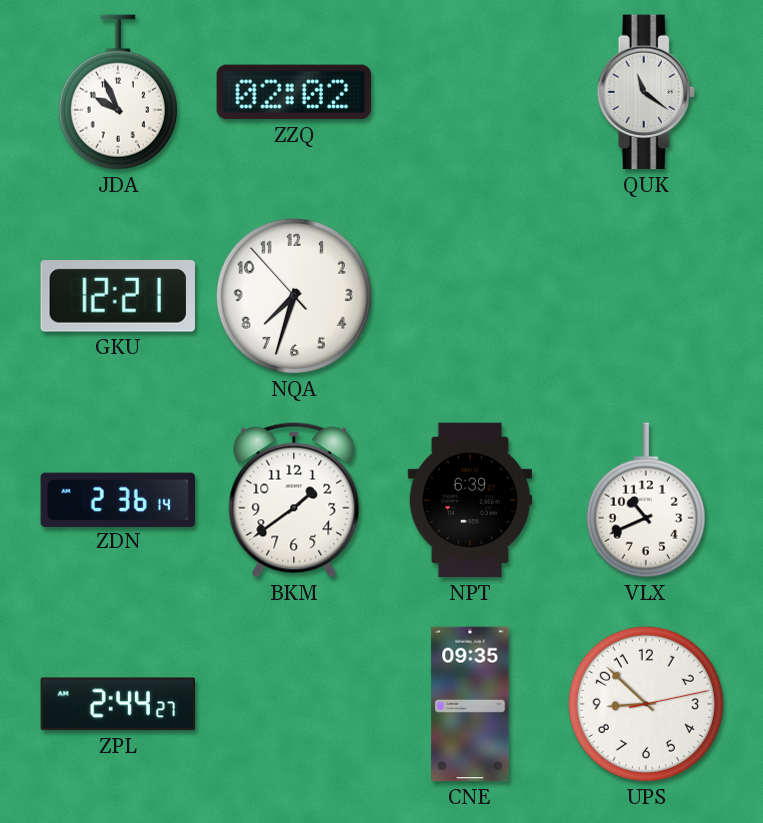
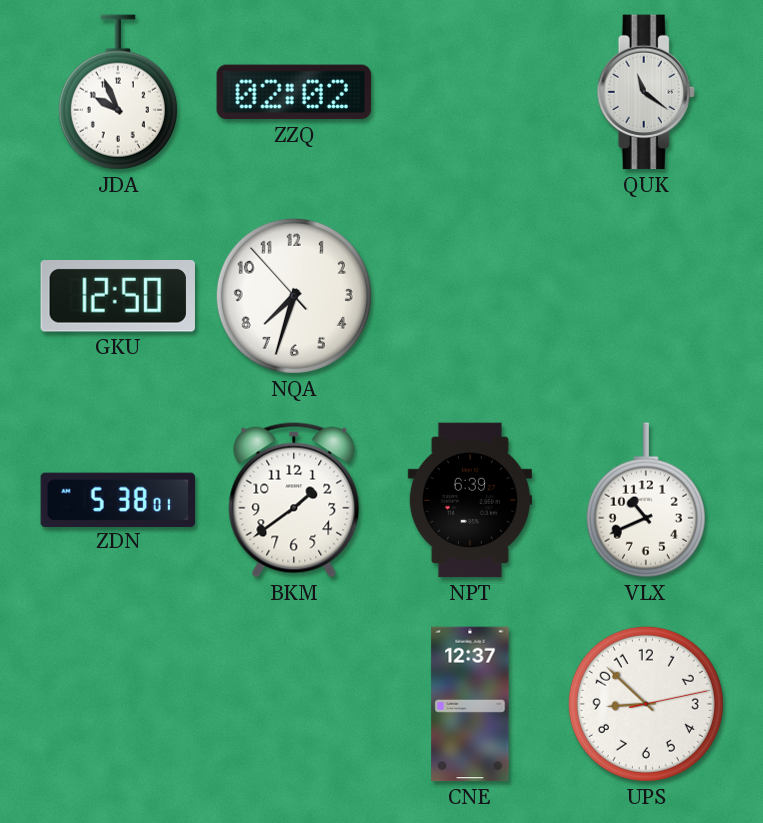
GKU: 12:21 -> 12:50
ZDN: 2:36 -> 5:38
ZPL: 2:44 -> none
CNE: 09:35 -> 12:37
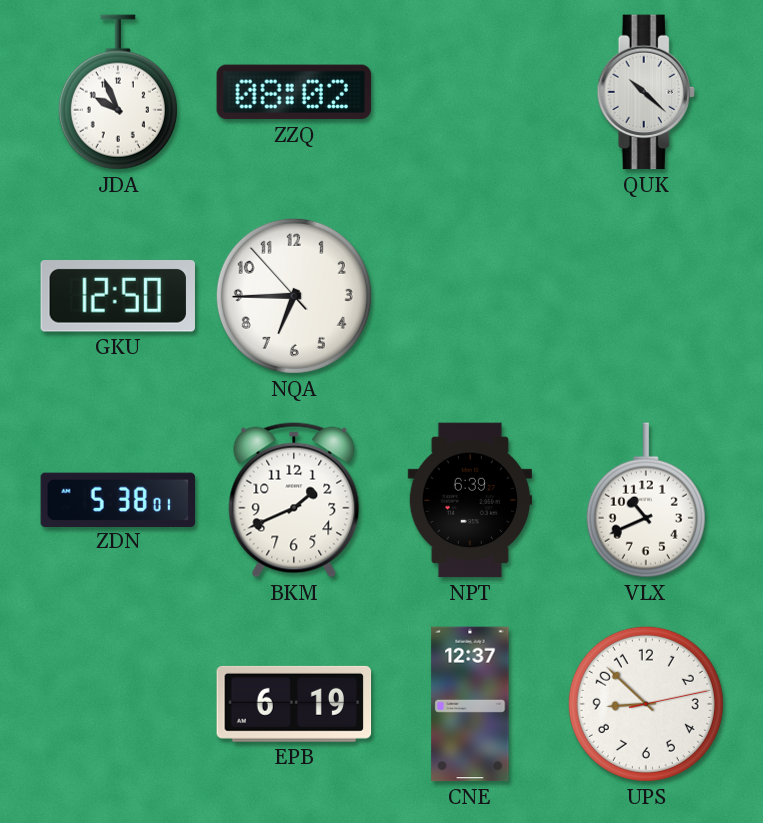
ZZQ: 02:02 -> 08:02
QUK: 11:21 -> 10:22
NQA: 7:32 -> 6:44
BKM: 1:39 -> 1:41
EPB: none -> 6:19
